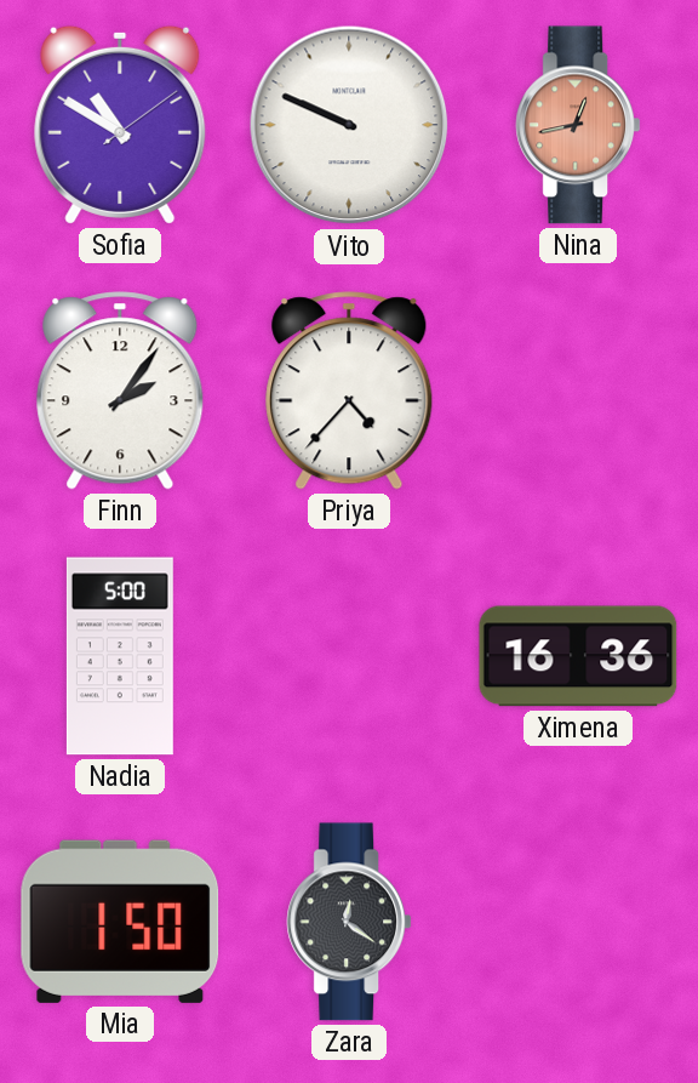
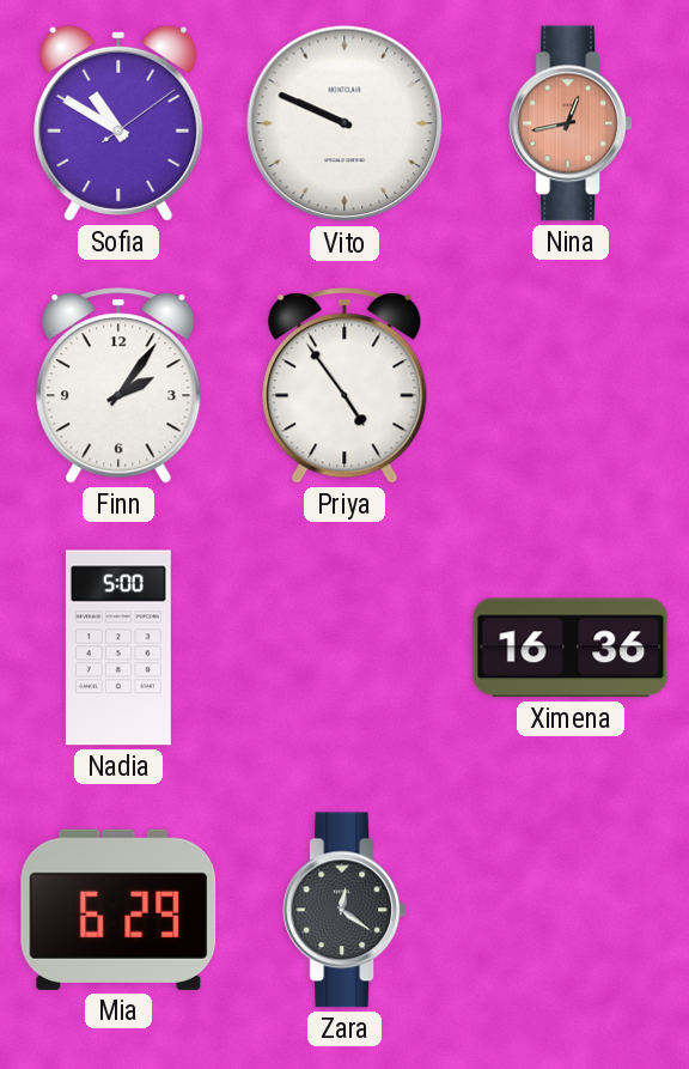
Priya: 4:37 -> 4:54
Mia: 1:50 -> 6:29
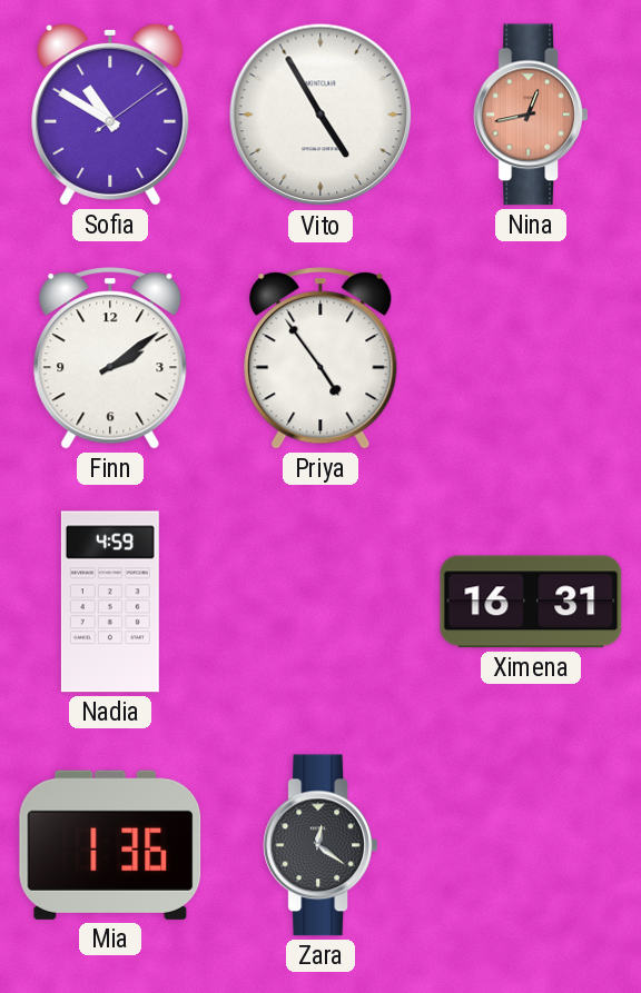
Vito: 9:49 -> 4:55
Finn: 2:06 -> 2:09
Nadia: 5:00 -> 4:59
Ximena: 16:36 -> 16:31
Mia: 6:29 -> 1:36
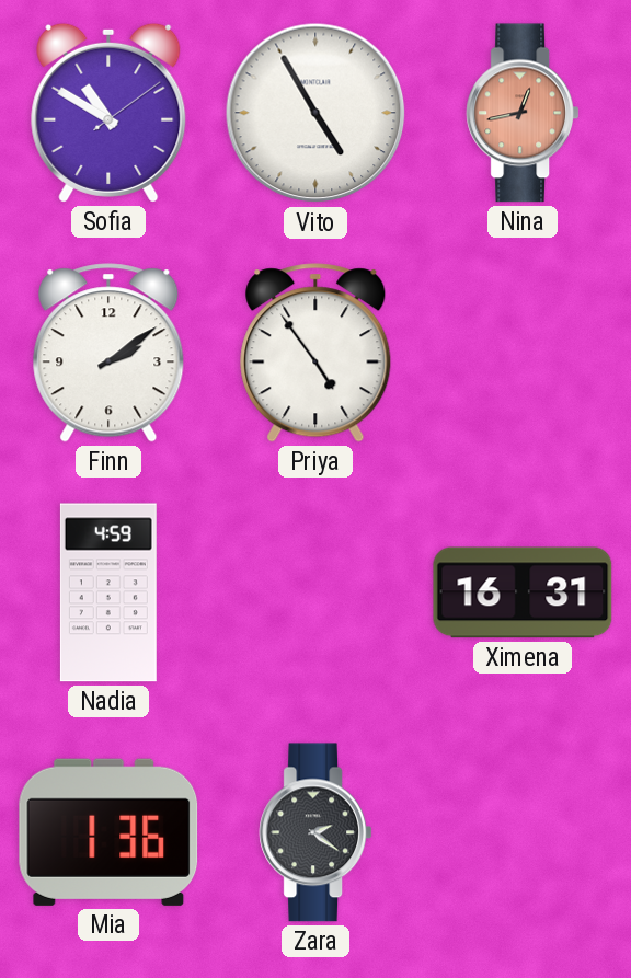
Zara: 12:21 -> 2:21
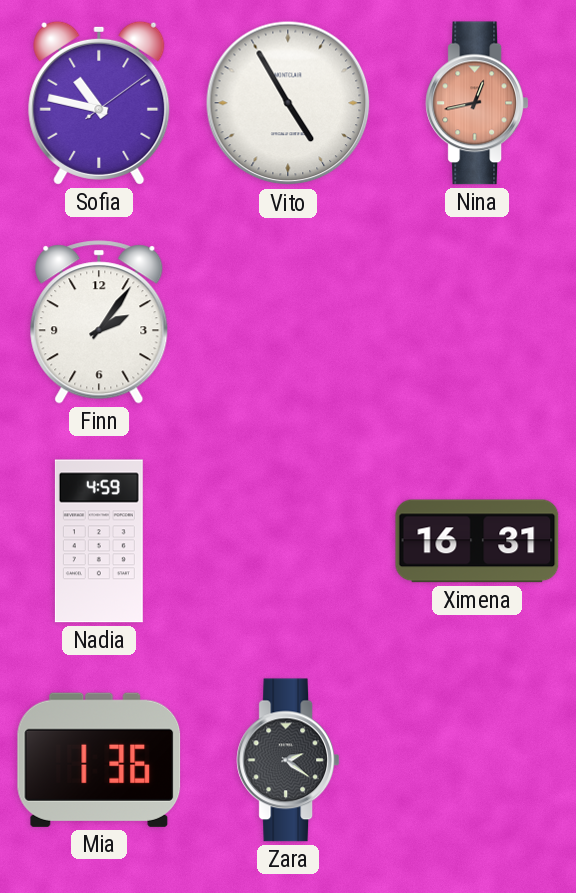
Sofia: 10:50 -> 10:47
Finn: 2:09 -> 2:06
Priya: 4:54 -> none
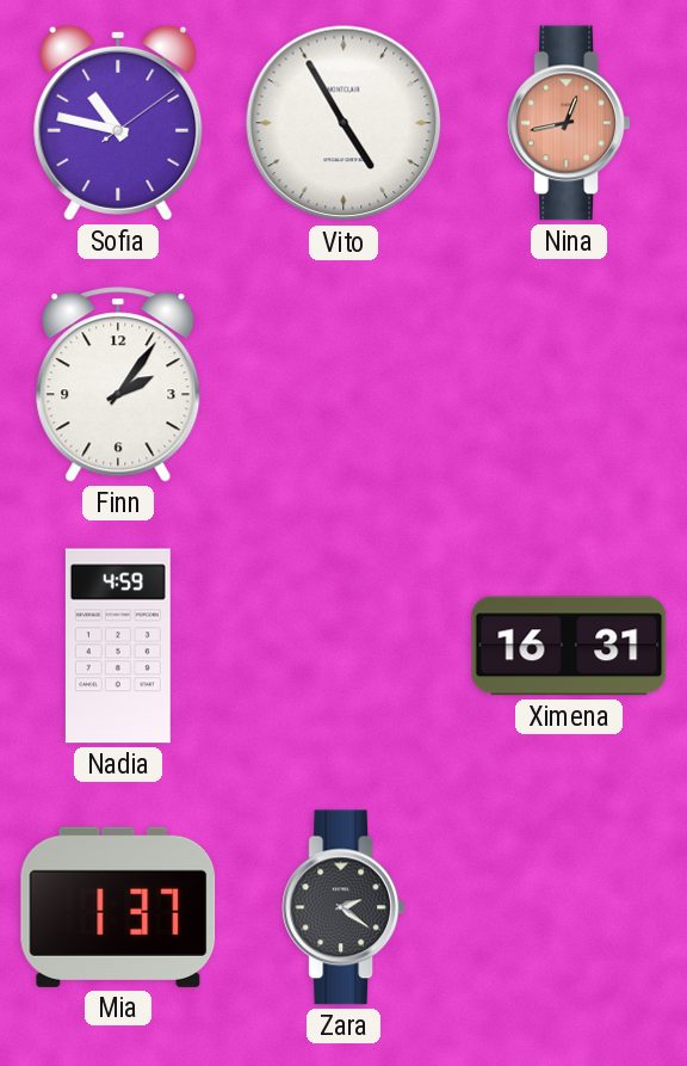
Mia: 1:36 -> 1:37
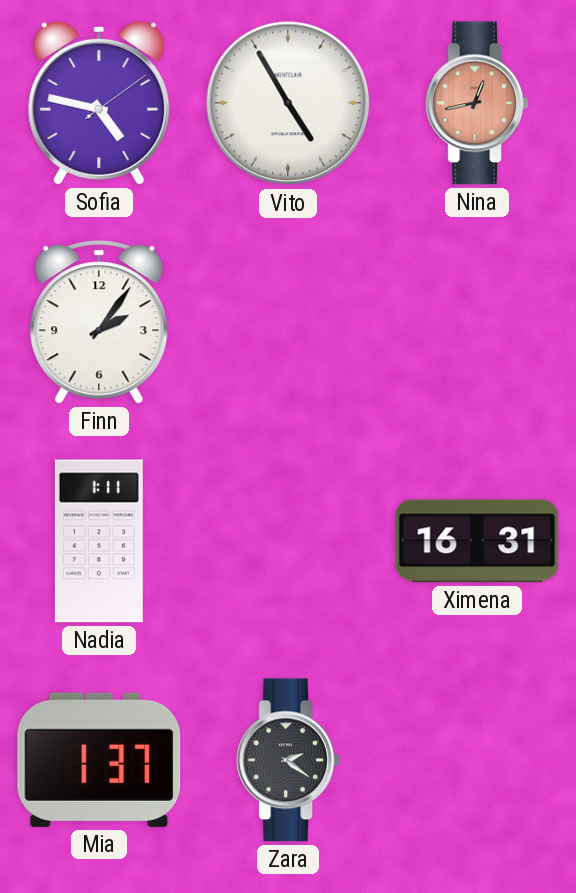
Sofia: 10:47 -> 4:47
Nadia: 4:59 -> 1:11
